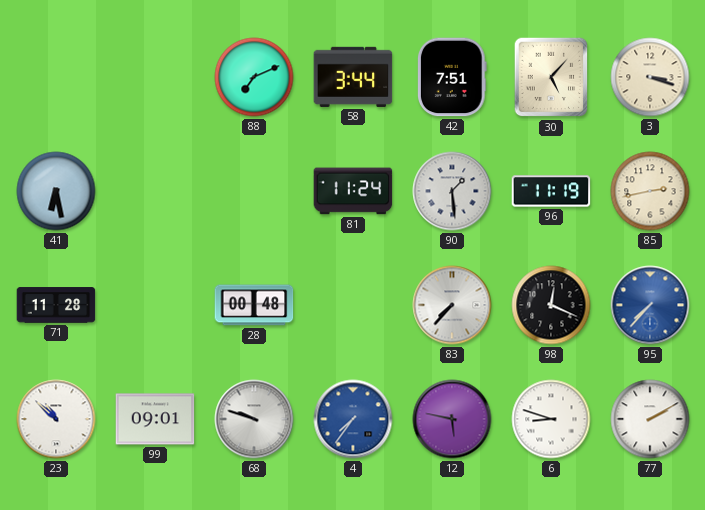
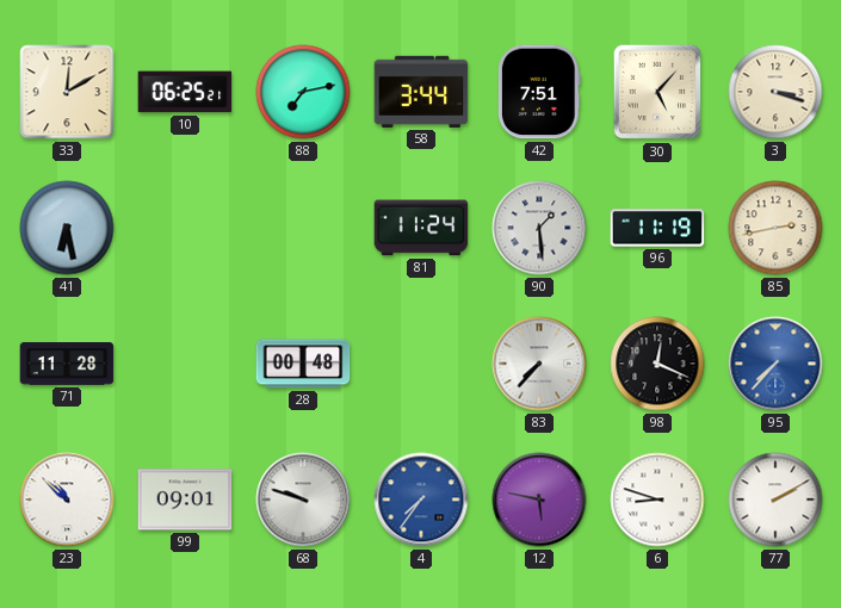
33: none -> 12:10
10: none -> 06:25
88: 7:11 -> 7:13
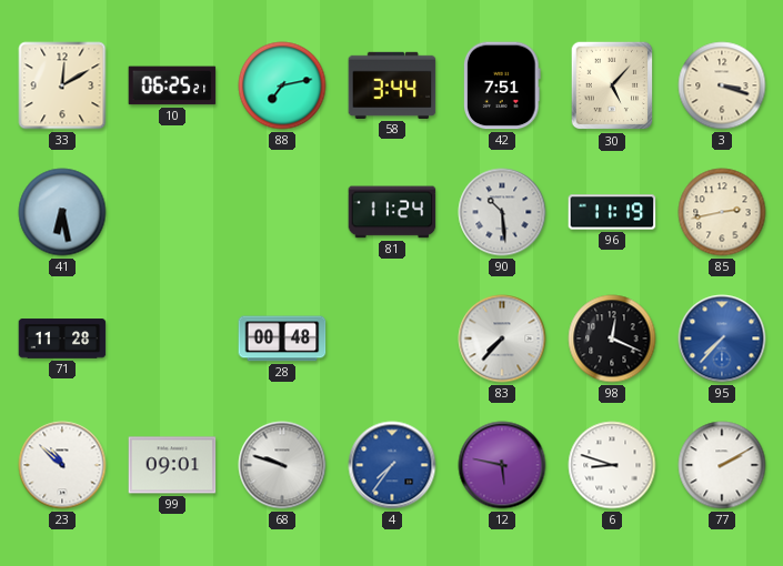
90: 1:29 -> 10:29
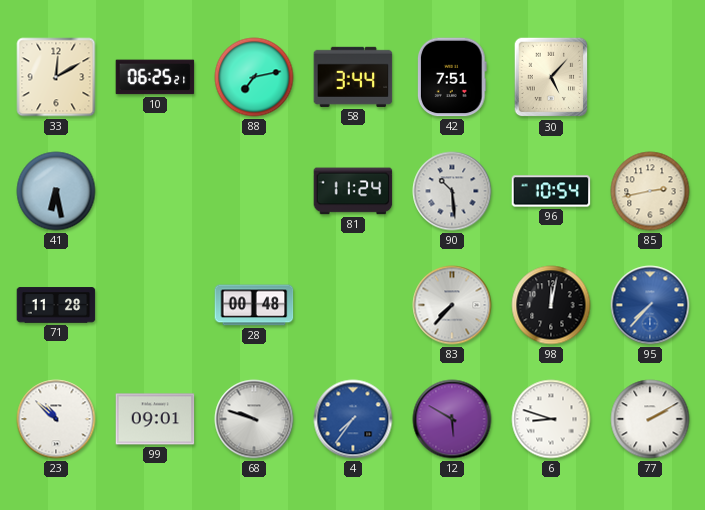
3: 3:18 -> none
96: 11:19 -> 10:54
98: 12:19 -> 12:02
12: 5:47 -> 5:50
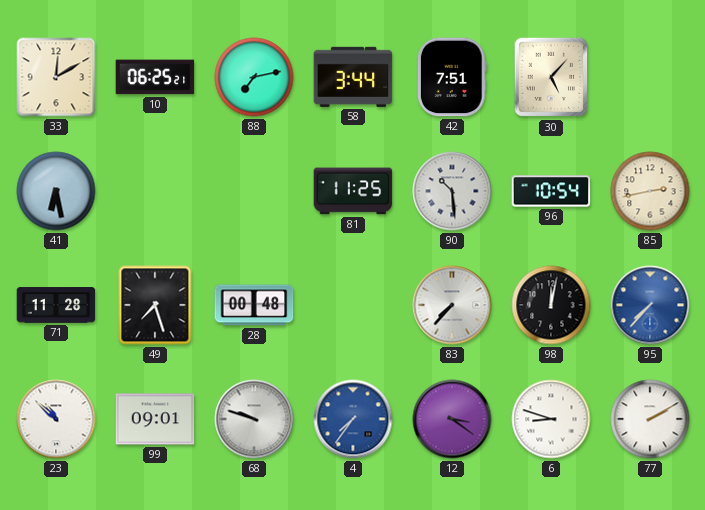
81: 11:24 -> 11:25
49: none -> 7:27
12: 5:50 -> 3:21
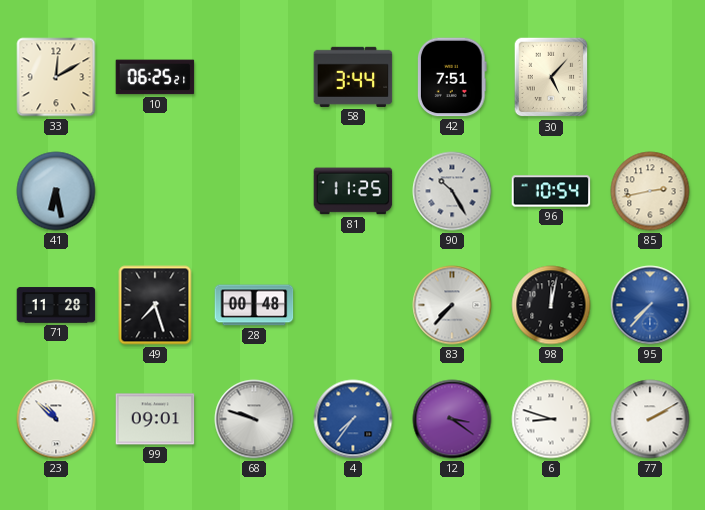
88: 7:13 -> none
90: 10:29 -> 10:25
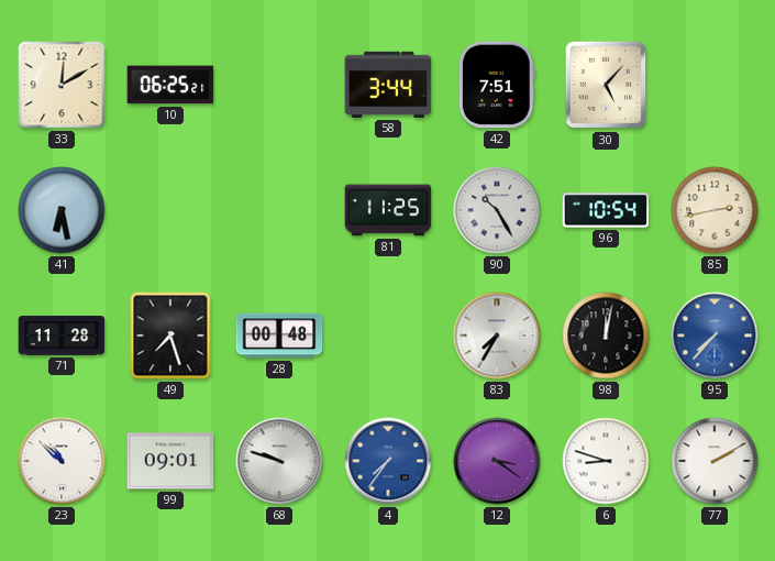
83: 7:37 -> 7:35
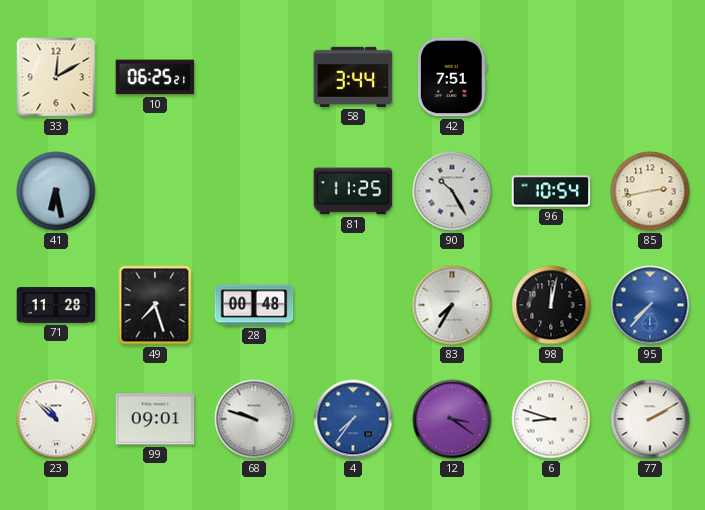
30: 5:07 -> none
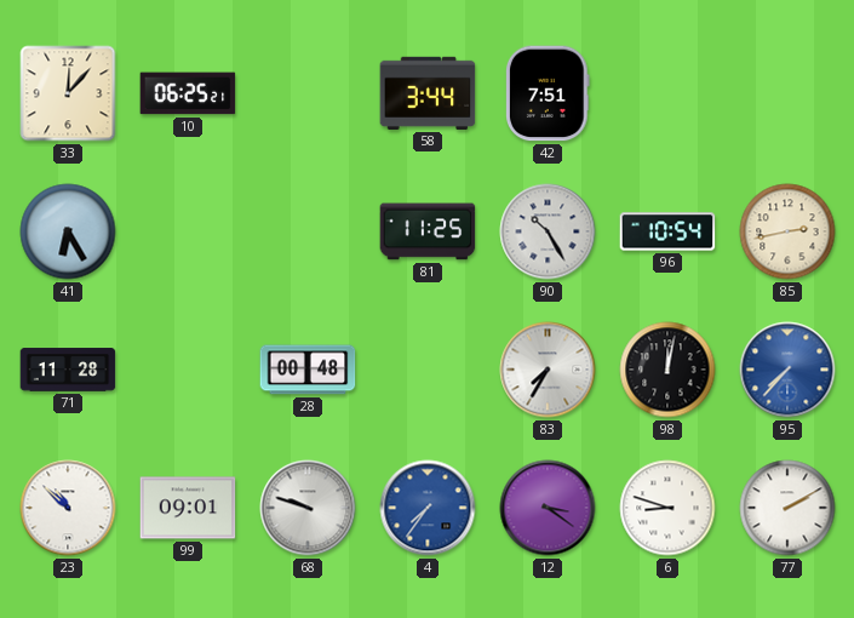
33: 12:10 -> 12:07
41: 6:28 -> 6:25
49: 7:27 -> none
